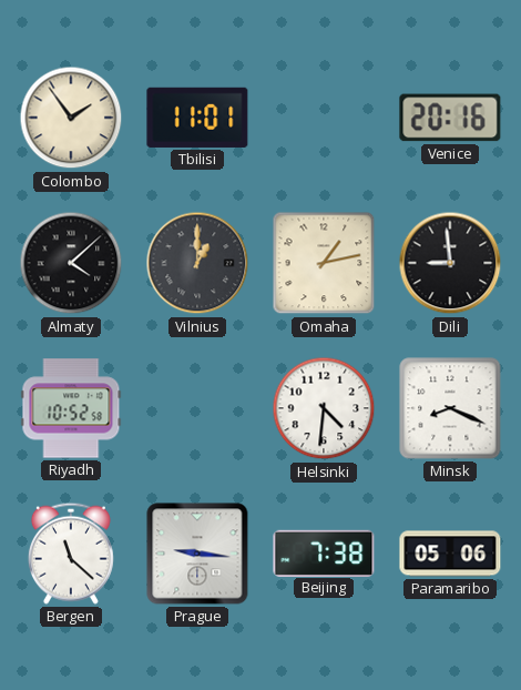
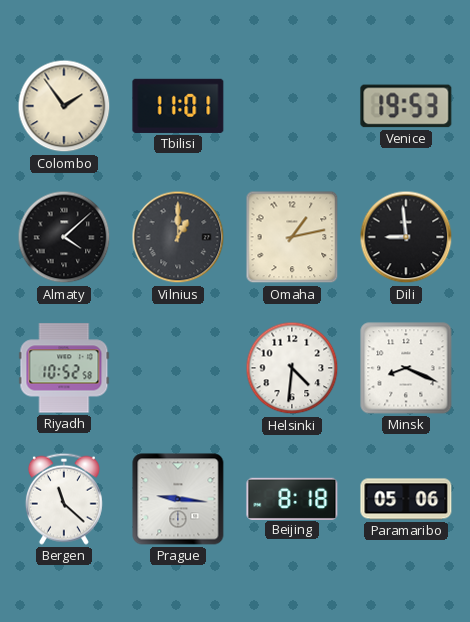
Venice: 20:16 -> 19:53
Beijing: 7:38 -> 8:18
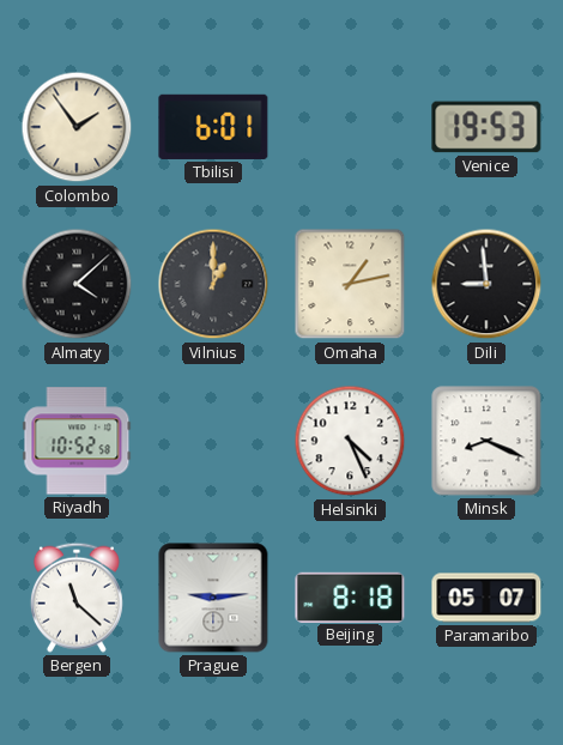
Tbilisi: 11:01 -> 6:01
Helsinki: 4:31 -> 4:26
Prague: 9:16 -> 9:14
Paramaribo: 05:06 -> 05:07
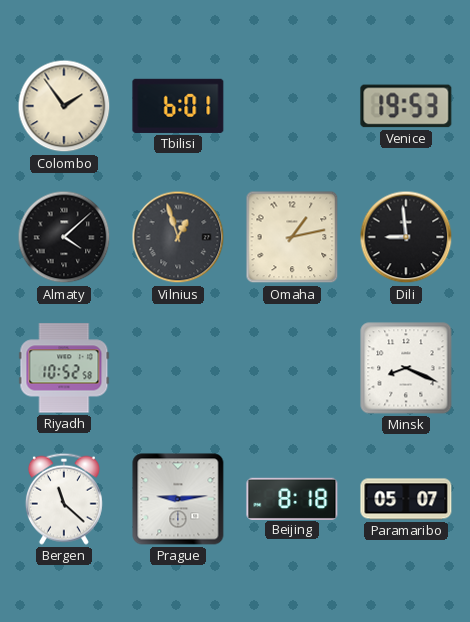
Vilnius: 1:00 -> 12:57
Helsinki: 4:26 -> none
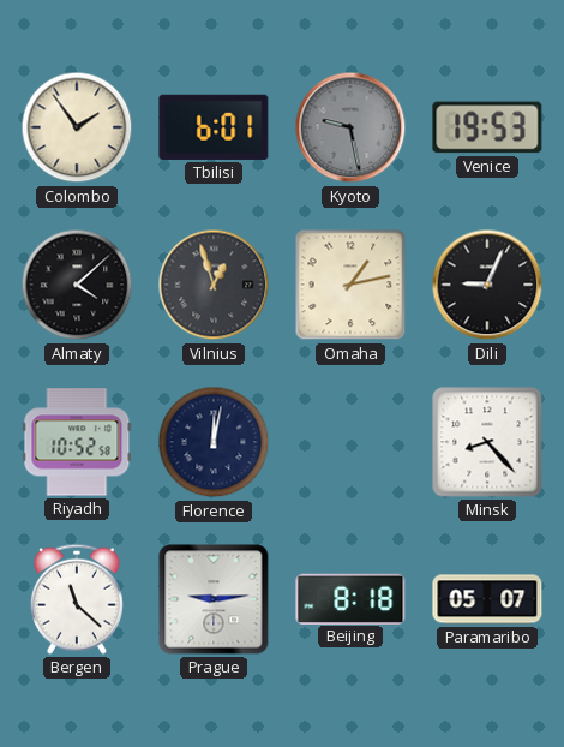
Kyoto: none -> 9:28
Dili: 8:59 -> 9:04
Florence: none -> 12:02
Minsk: 8:19 -> 8:23
